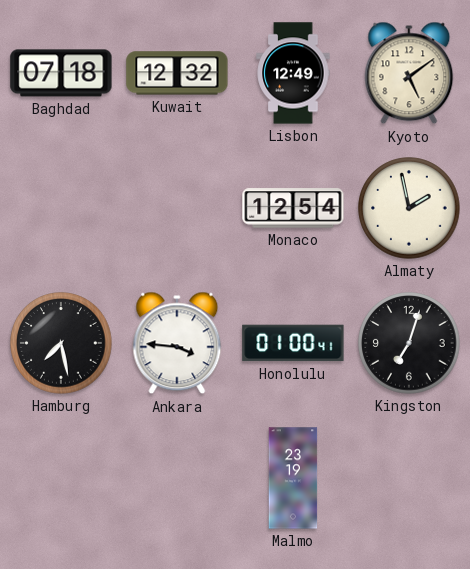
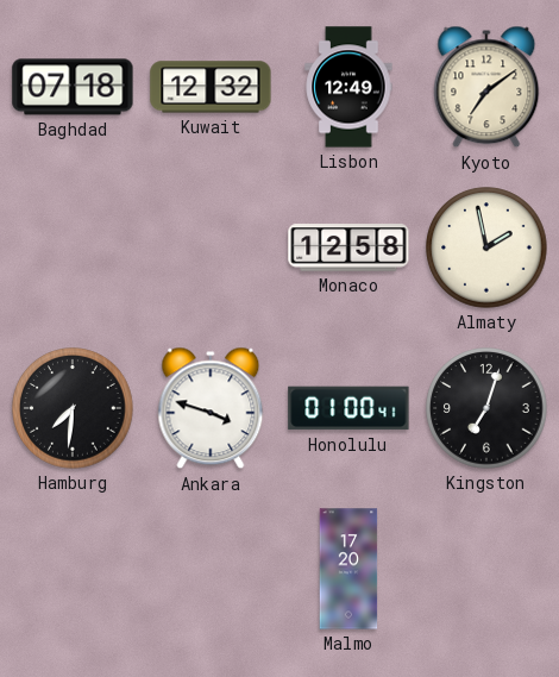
Kyoto: 5:09 -> 7:09
Monaco: 12:54 -> 12:58
Hamburg: 7:28 -> 7:31
Ankara: 3:46 -> 3:48
Malmo: 23:19 -> 17:20
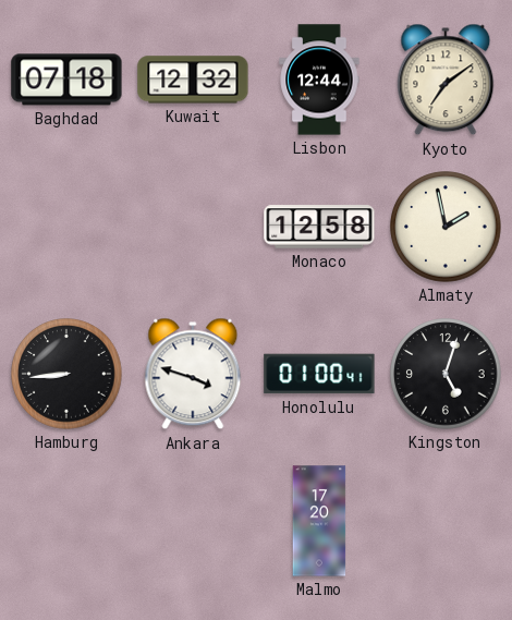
Lisbon: 12:49 -> 12:44
Hamburg: 7:31 -> 8:44
Kingston: 7:03 -> 5:03
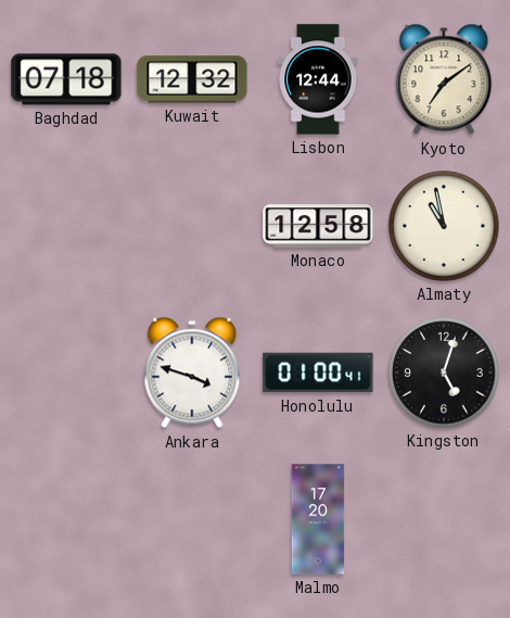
Almaty: 1:58 -> 10:58
Hamburg: 8:44 -> none
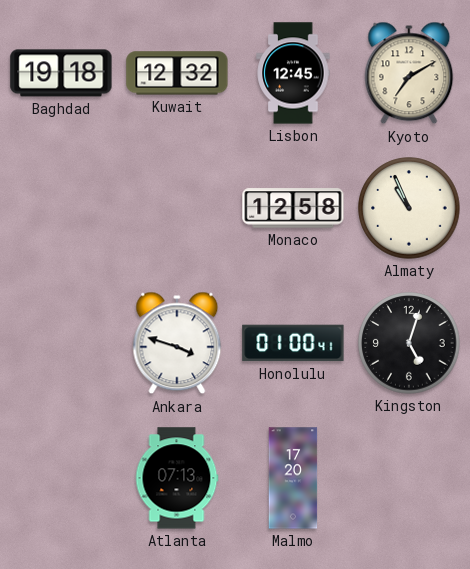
Baghdad: 07:18 -> 19:18
Lisbon: 12:44 -> 12:45
Kyoto: 7:09 -> 7:10
Almaty: 10:58 -> 10:56
Atlanta: none -> 07:13
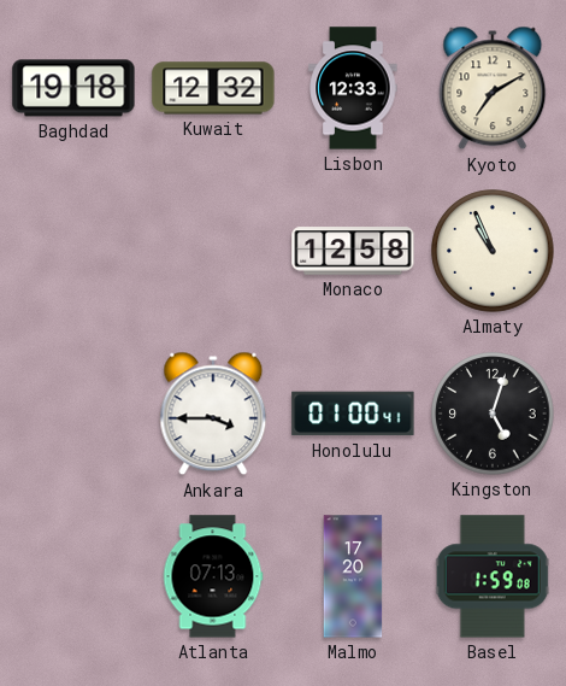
Lisbon: 12:45 -> 12:33
Ankara: 3:48 -> 3:45
Basel: none -> 1:59
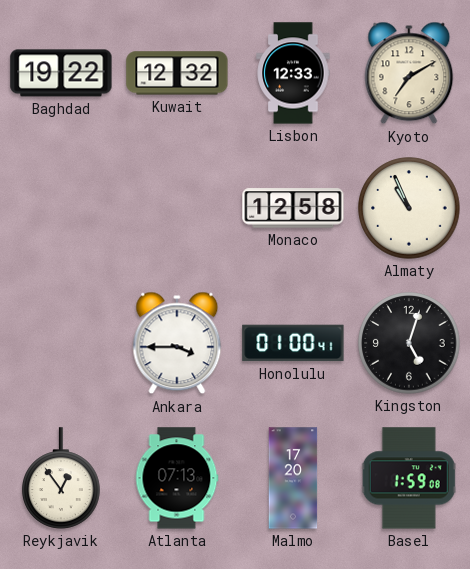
Baghdad: 19:18 -> 19:22
Reykjavik: none -> 12:54
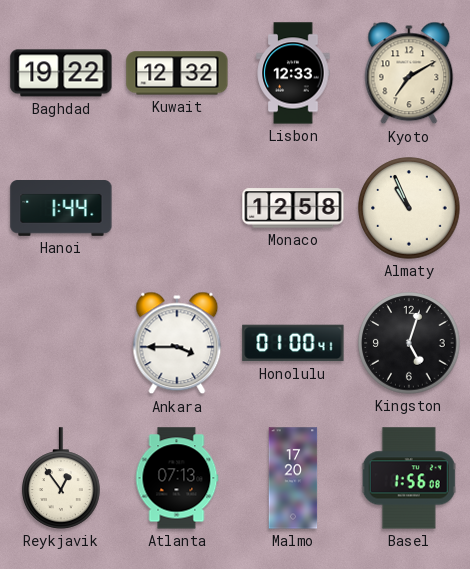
Hanoi: none -> 1:44
Basel: 1:59 -> 1:56
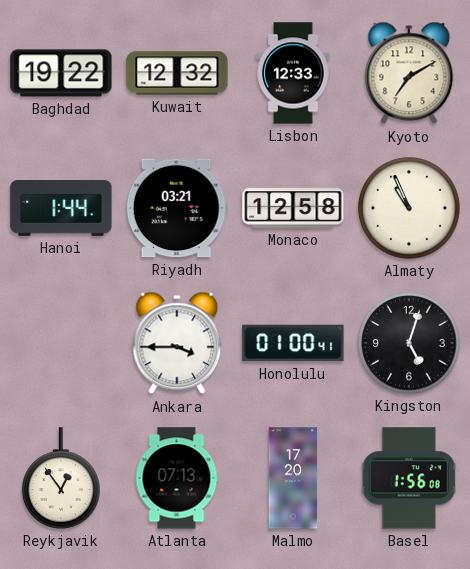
Riyadh: none -> 03:21
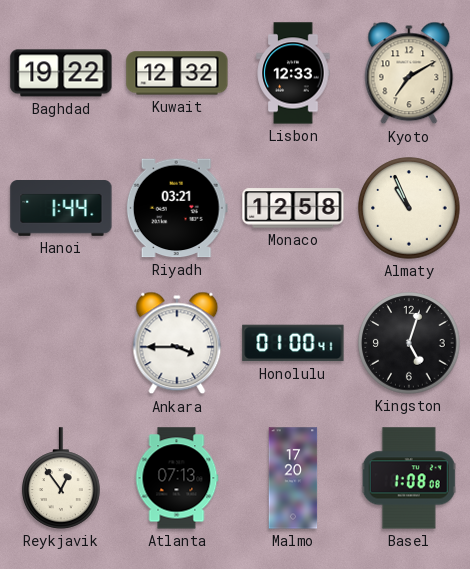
Basel: 1:56 -> 1:08
